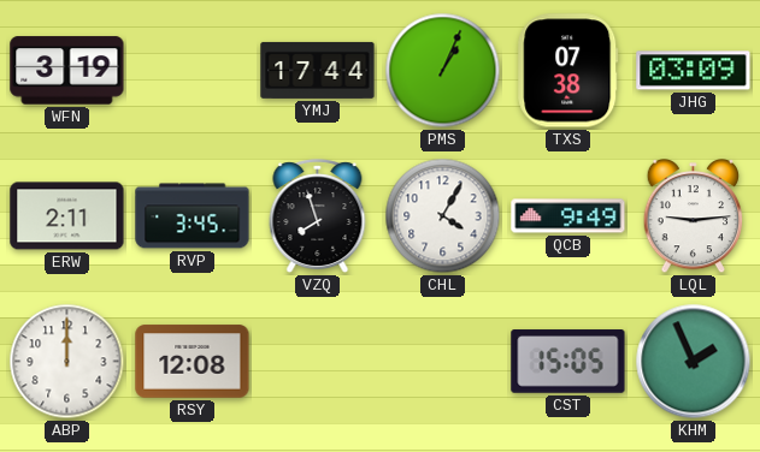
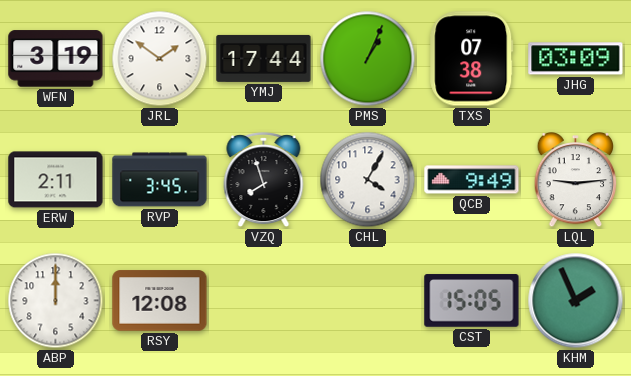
JRL: none -> 1:51
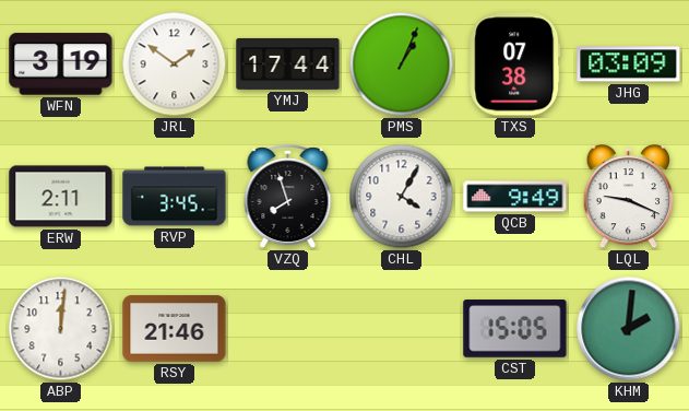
LQL: 9:14 -> 9:19
ABP: 12:00 -> 12:01
RSY: 12:08 -> 21:46
KHM: 1:56 -> 2:01
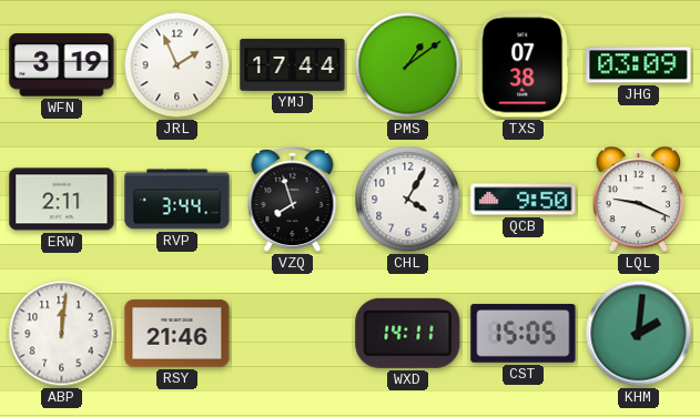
JRL: 1:51 -> 1:56
PMS: 1:04 -> 1:09
RVP: 3:45 -> 3:44
QCB: 9:49 -> 9:50
WXD: none -> 14:11
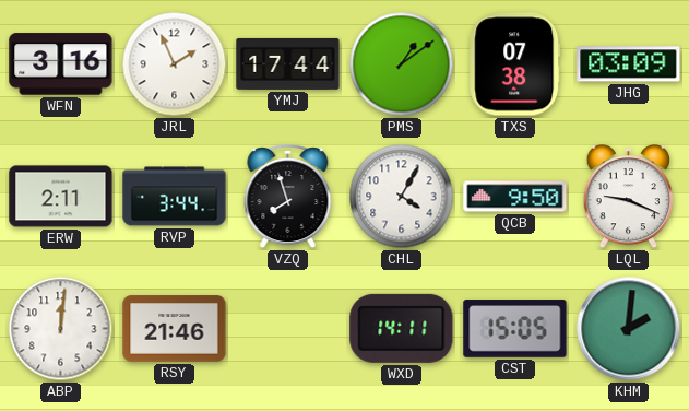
WFN: 3:19 -> 3:16
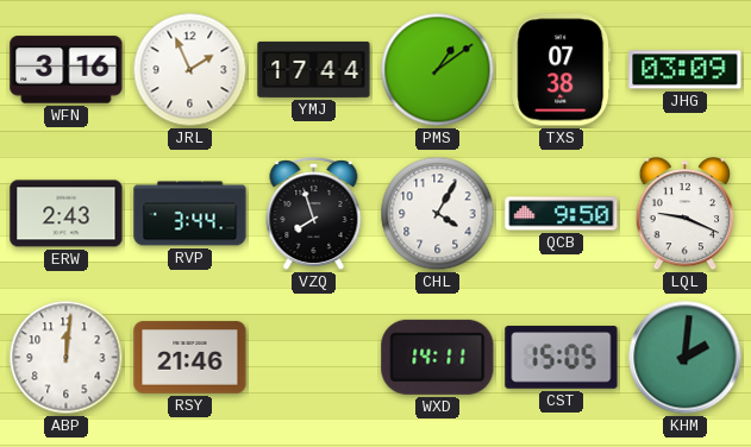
ERW: 2:11 -> 2:43
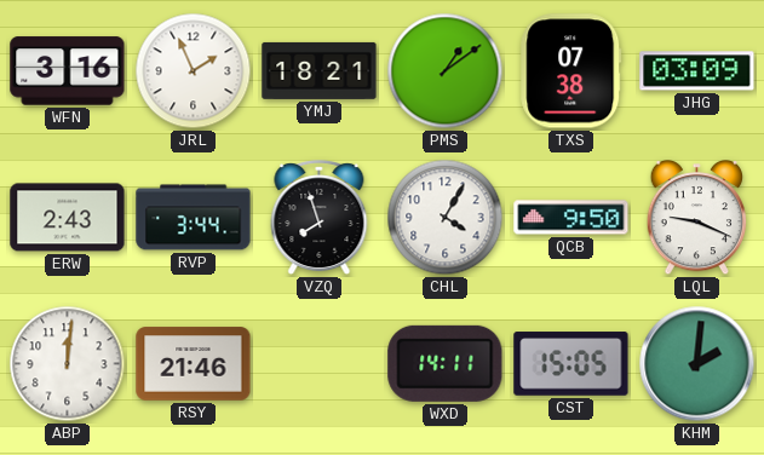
YMJ: 17:44 -> 18:21
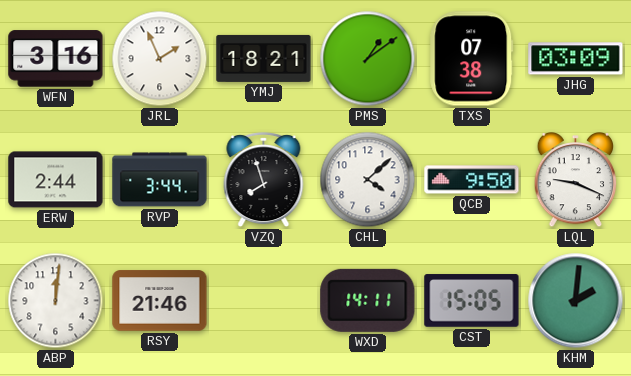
ERW: 2:43 -> 2:44
CHL: 4:05 -> 4:08
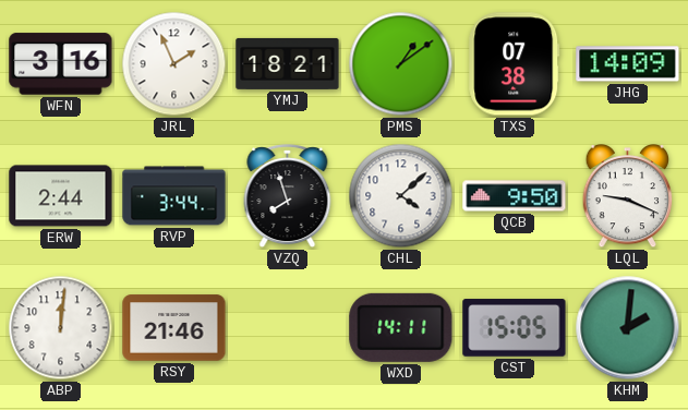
JHG: 03:09 -> 14:09
